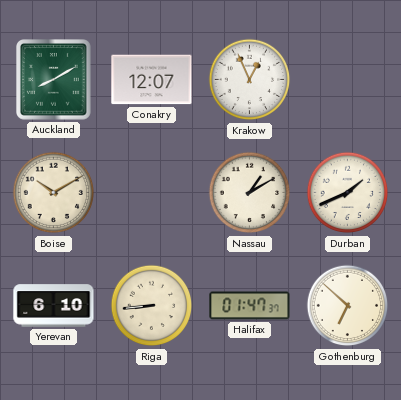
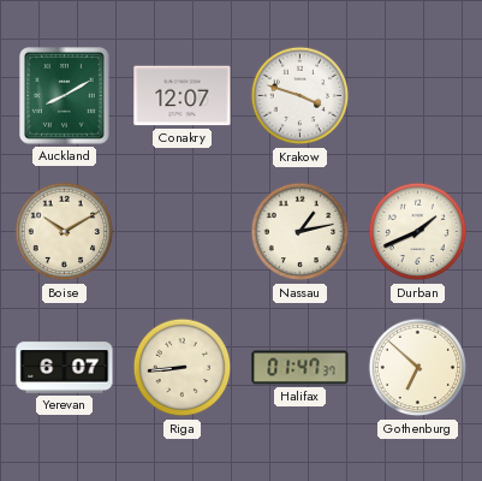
Krakow: 12:56 -> 3:48
Nassau: 1:10 -> 1:13
Yerevan: 6:10 -> 6:07
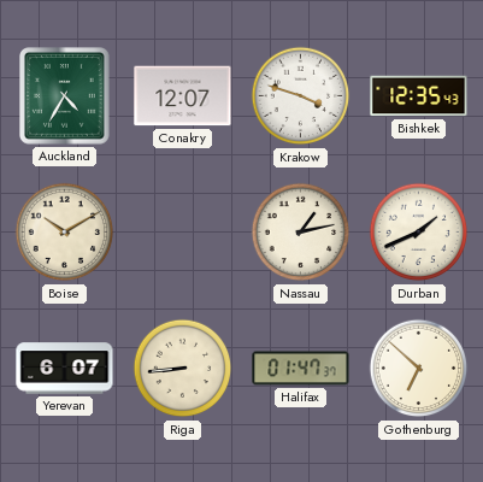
Auckland: 8:10 -> 4:35
Bishkek: none -> 12:35
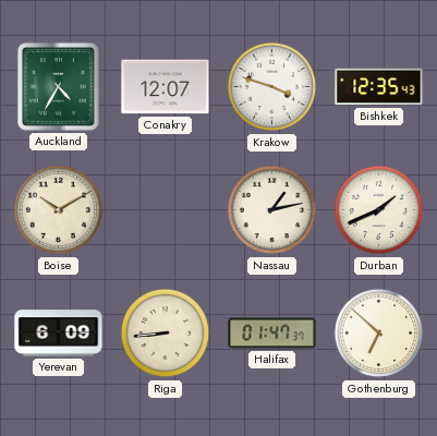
Yerevan: 6:07 -> 6:09
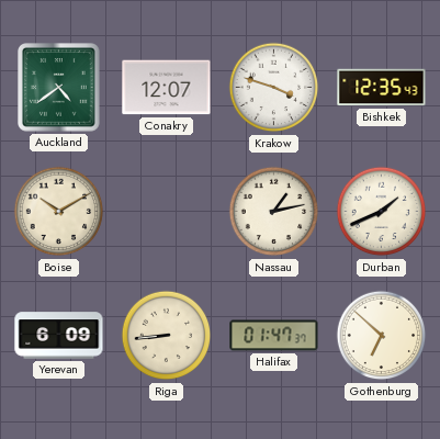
Auckland: 4:35 -> 4:39
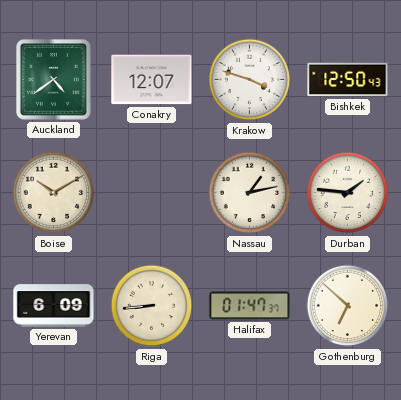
Bishkek: 12:35 -> 12:50
Durban: 1:41 -> 1:46
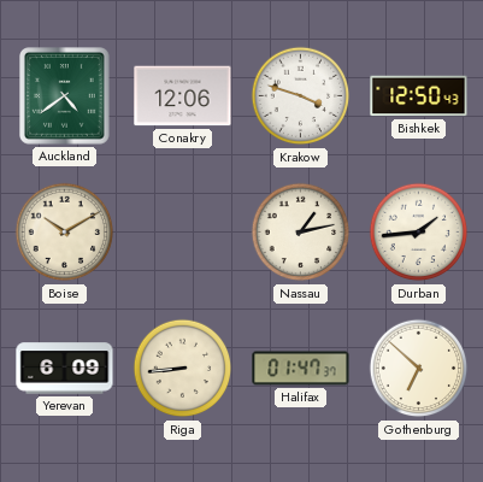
Conakry: 12:07 -> 12:06
Durban: 1:46 -> 1:44
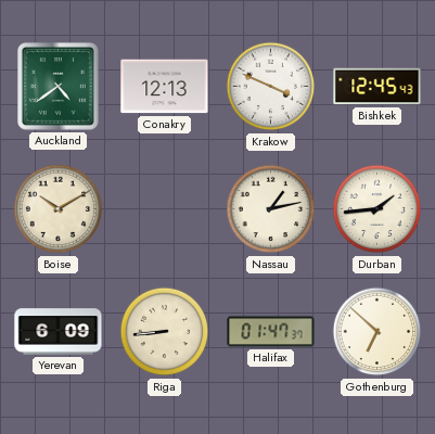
Conakry: 12:06 -> 12:13
Krakow: 3:48 -> 3:49
Bishkek: 12:50 -> 12:45
